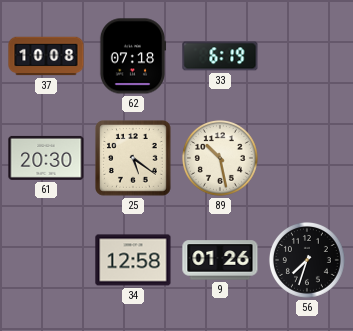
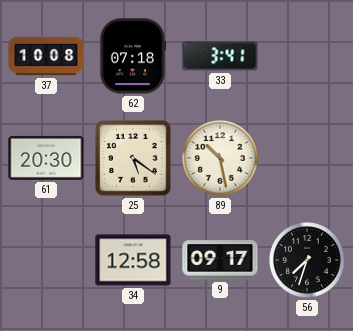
33: 6:19 -> 3:41
9: 01:26 -> 09:17
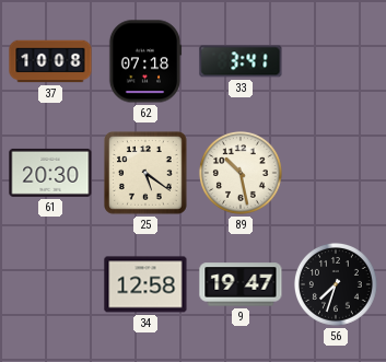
9: 09:17 -> 19:47
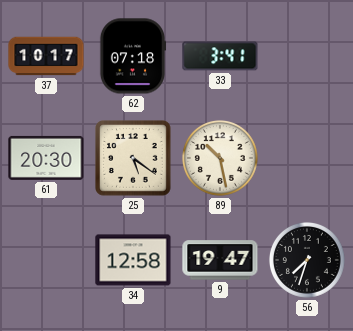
37: 10:08 -> 10:17
